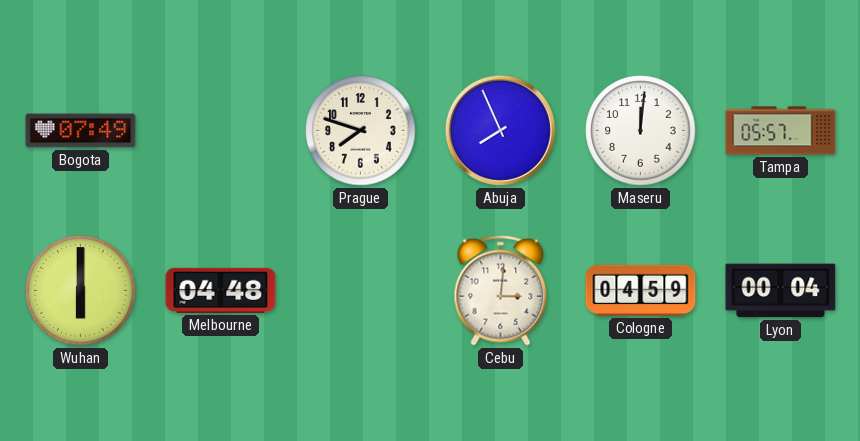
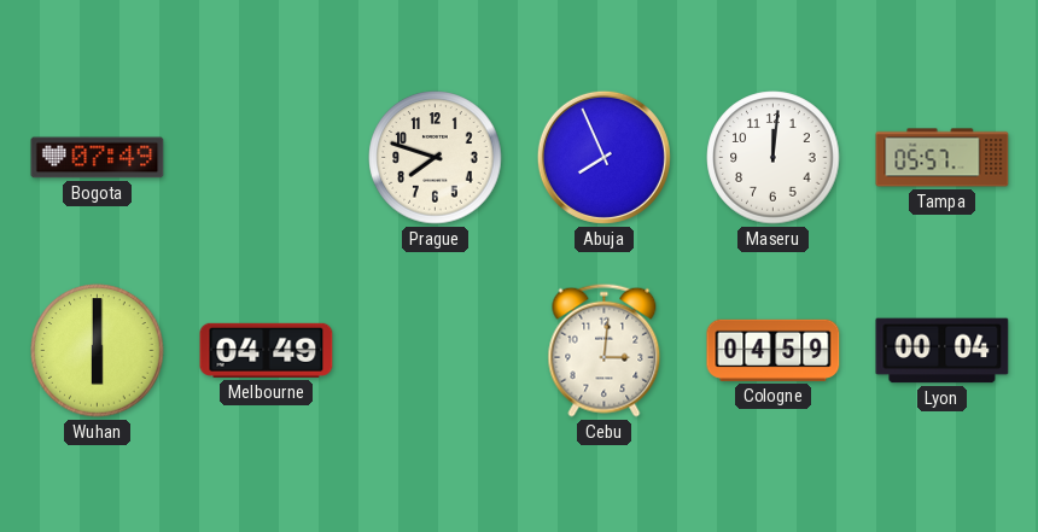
Melbourne: 04:48 -> 04:49
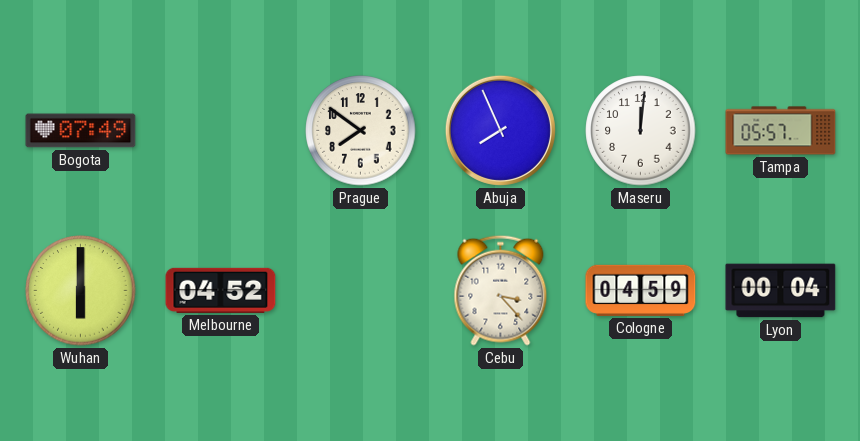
Prague: 7:48 -> 7:51
Melbourne: 04:49 -> 04:52
Cebu: 3:01 -> 3:23
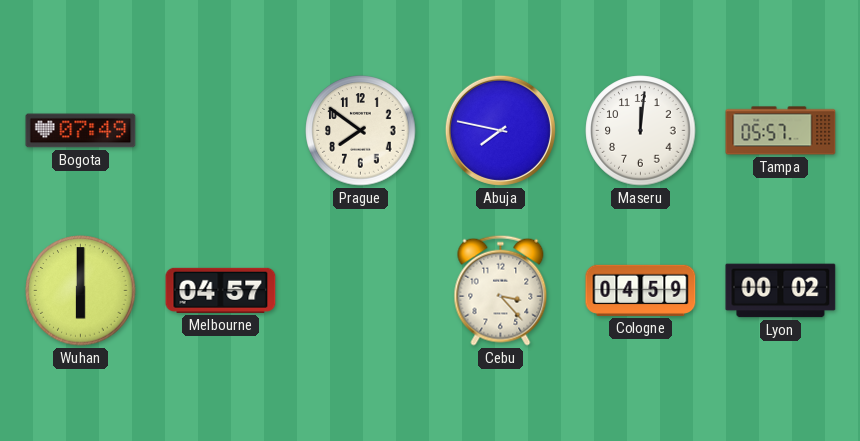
Abuja: 7:56 -> 7:47
Melbourne: 04:52 -> 04:57
Lyon: 00:04 -> 00:02
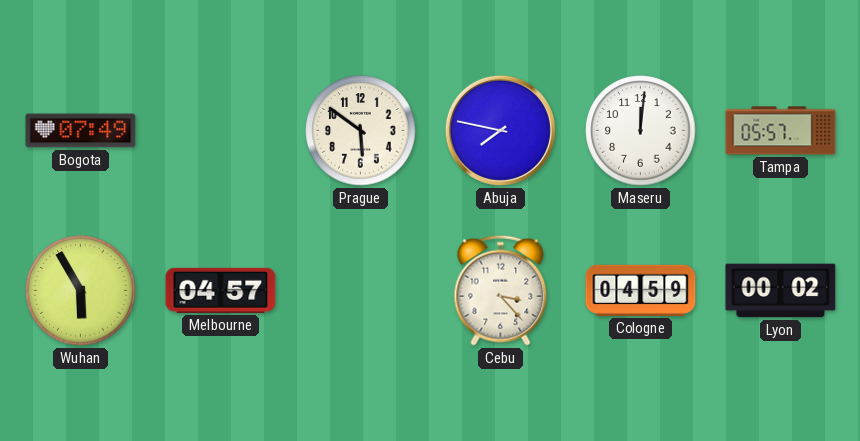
Prague: 7:51 -> 5:51
Wuhan: 6:00 -> 5:55
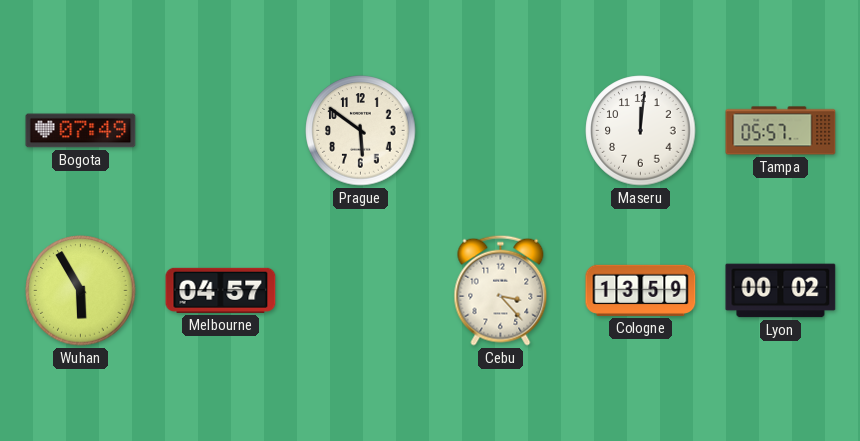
Abuja: 7:47 -> none
Cologne: 04:59 -> 13:59
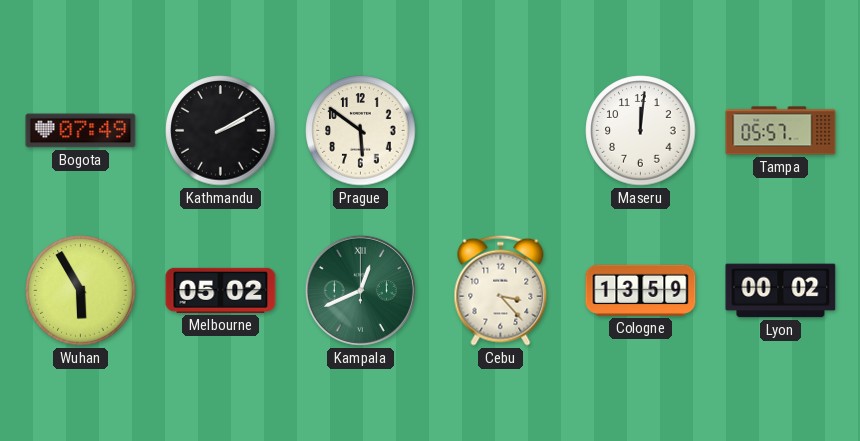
Kathmandu: none -> 2:10
Melbourne: 04:57 -> 05:02
Kampala: none -> 12:41
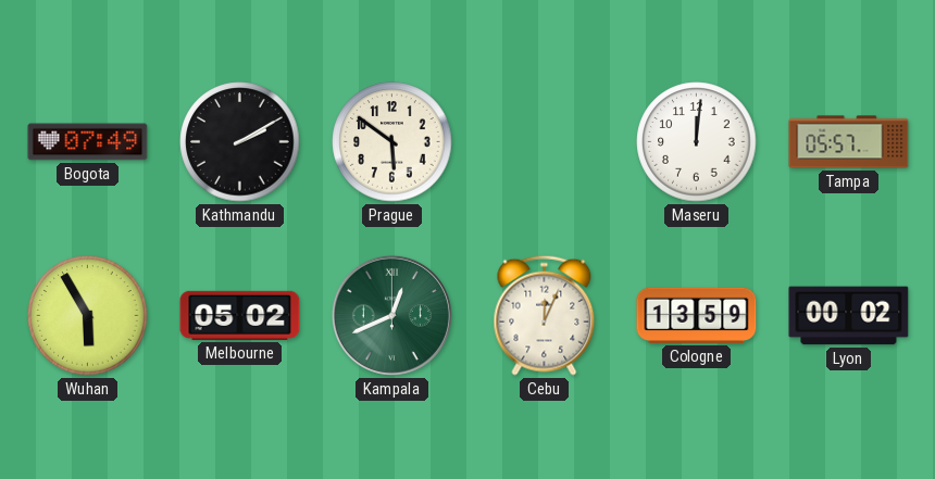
Cebu: 3:23 -> 12:04
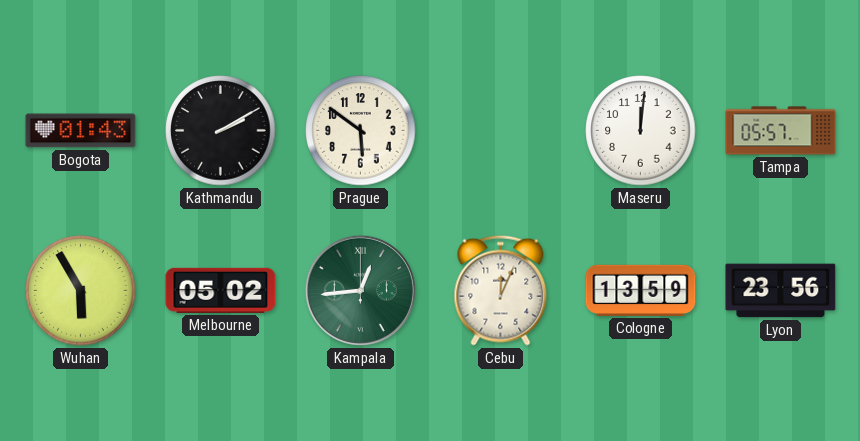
Bogota: 07:49 -> 01:43
Kampala: 12:41 -> 12:44
Lyon: 00:02 -> 23:56
